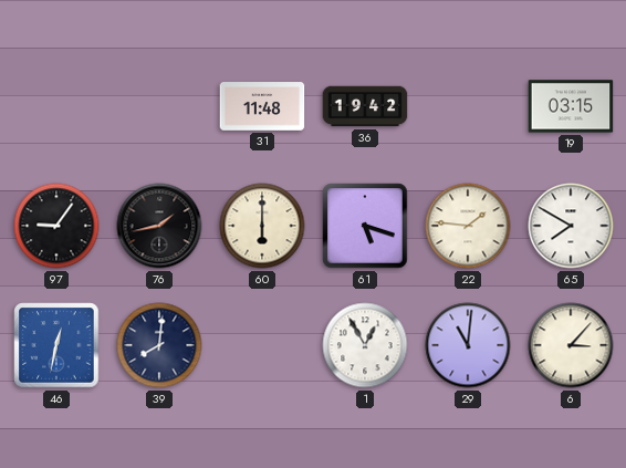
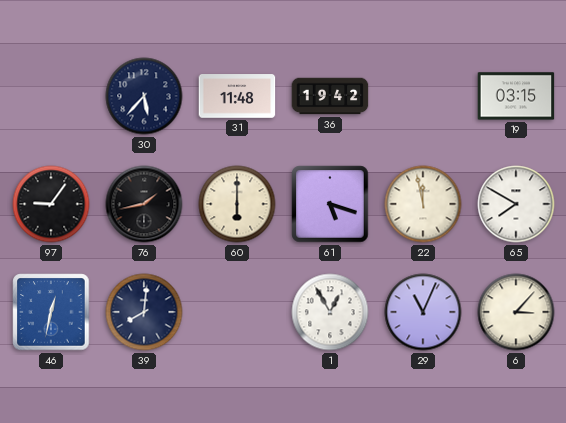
30: none -> 5:37
22: 1:46 -> 11:58
29: 11:01 -> 11:04
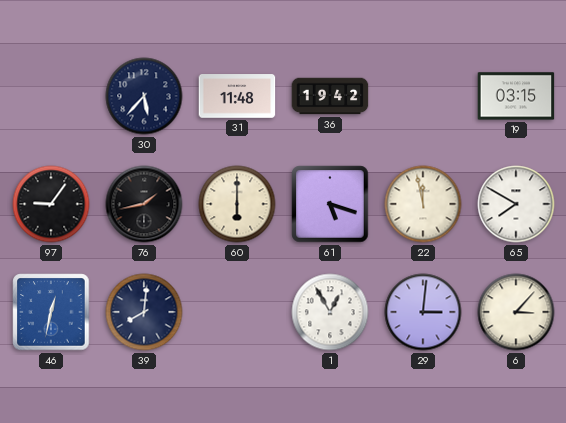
29: 11:04 -> 3:01
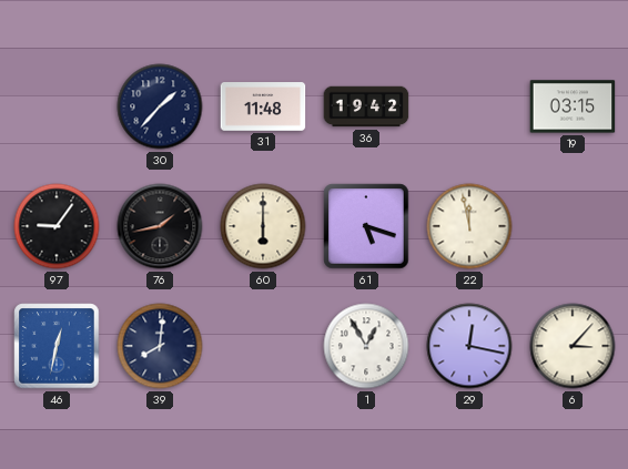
30: 5:37 -> 1:37
65: 7:50 -> none
29: 3:01 -> 12:17
